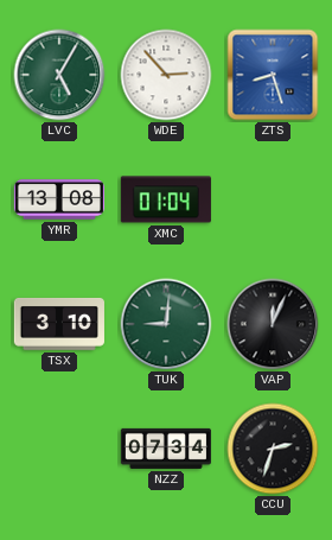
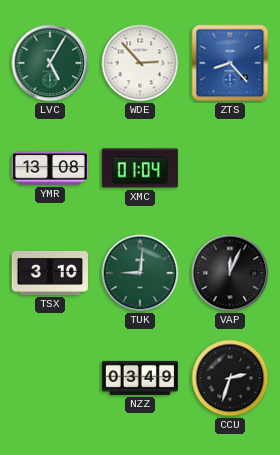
ZTS: 8:27 -> 8:23
NZZ: 07:34 -> 03:49
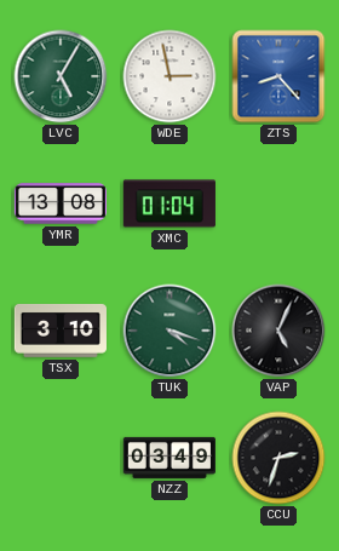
WDE: 2:53 -> 2:58
TUK: 9:01 -> 4:18
VAP: 12:04 -> 5:04
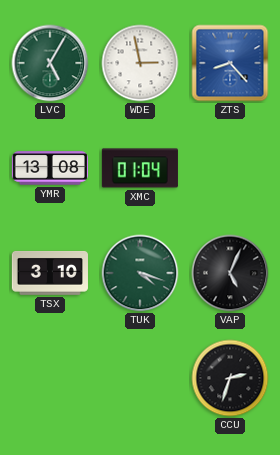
NZZ: 03:49 -> none
